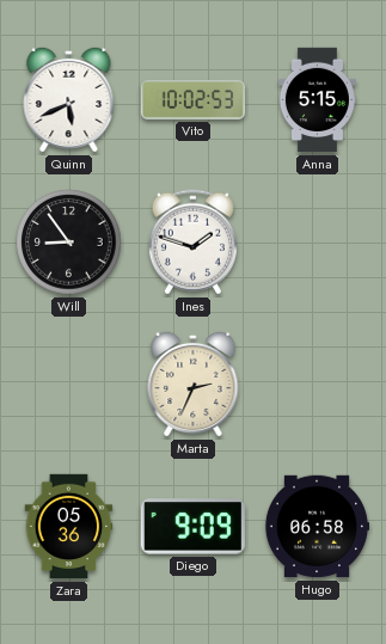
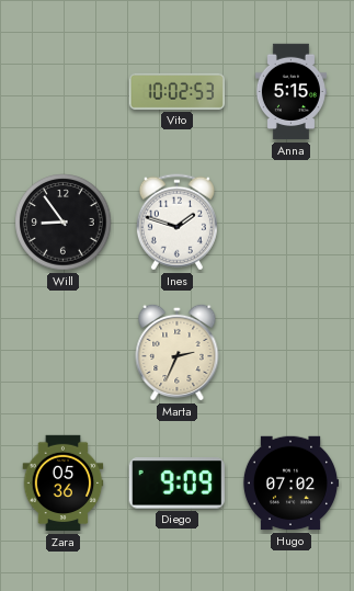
Quinn: 5:41 -> none
Hugo: 06:58 -> 07:02
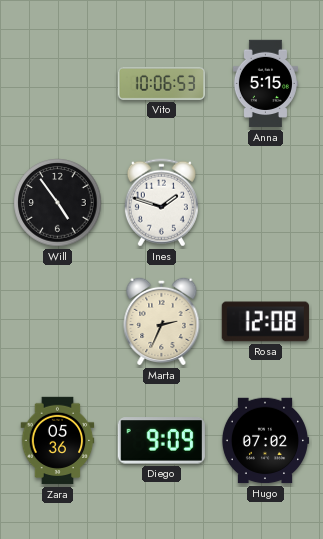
Vito: 10:02 -> 10:06
Will: 8:54 -> 4:54
Rosa: none -> 12:08
